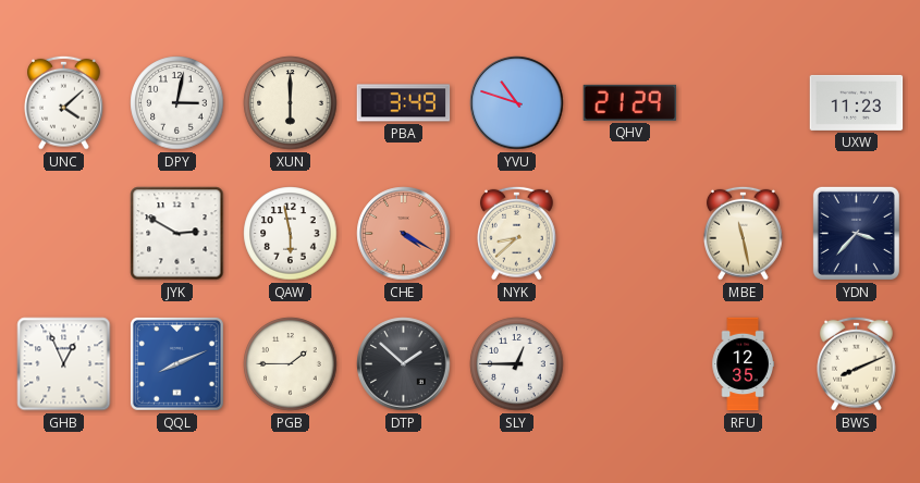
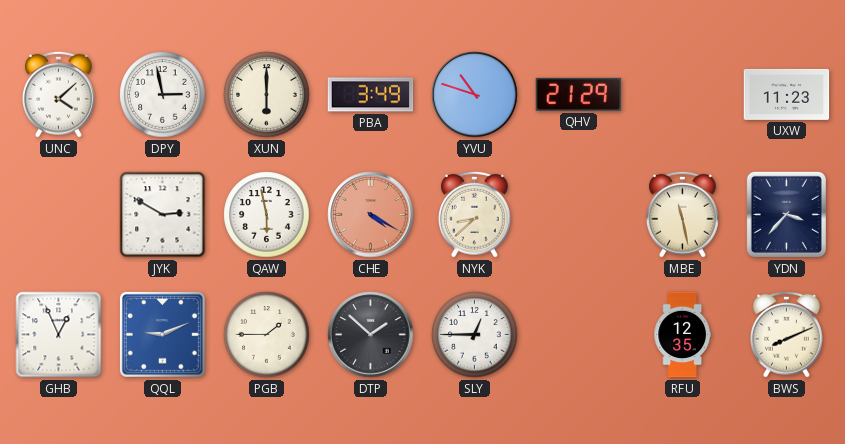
DPY: 3:02 -> 2:58
QQL: 8:11 -> 9:11
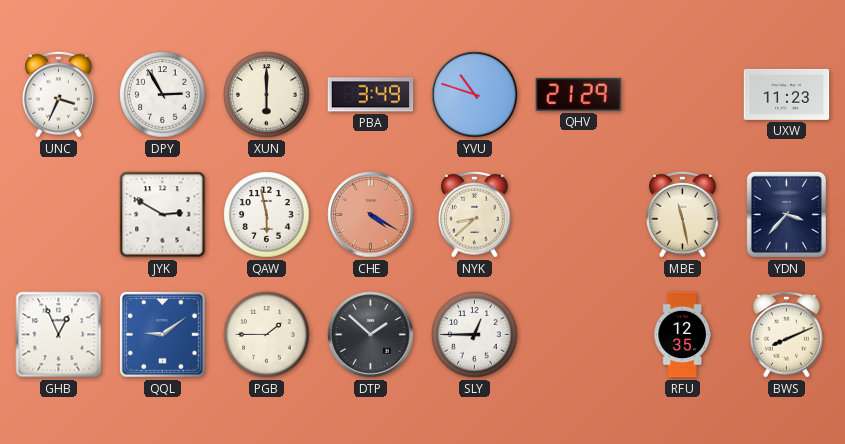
UNC: 4:08 -> 3:34
DPY: 2:58 -> 2:55
QQL: 9:11 -> 9:09
